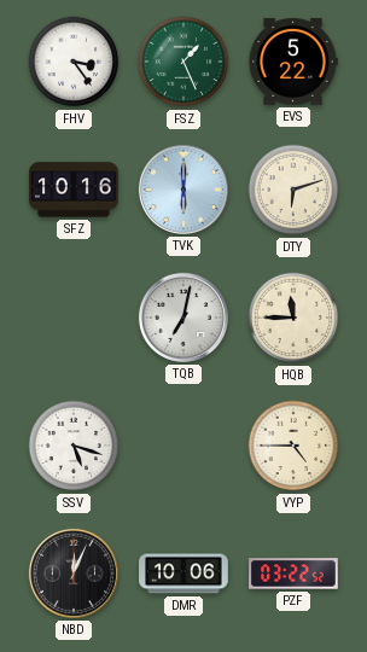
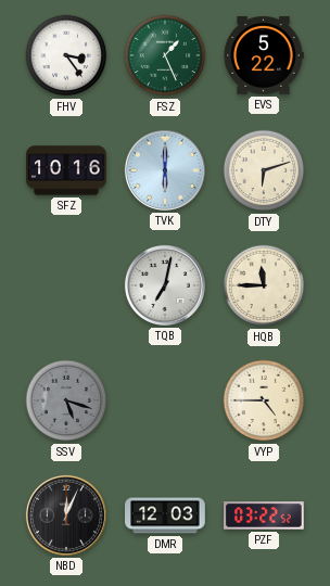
SSV dial: white -> grey
DMR: 10:06 -> 12:03
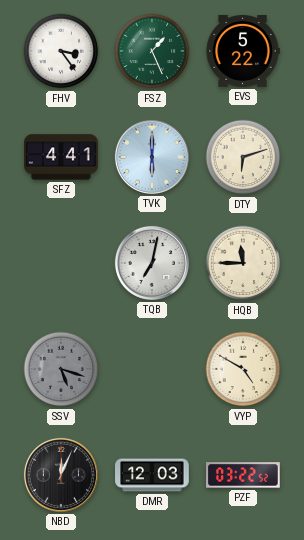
SFZ: 10:16 -> 4:41
VYP: 4:45 -> 4:50
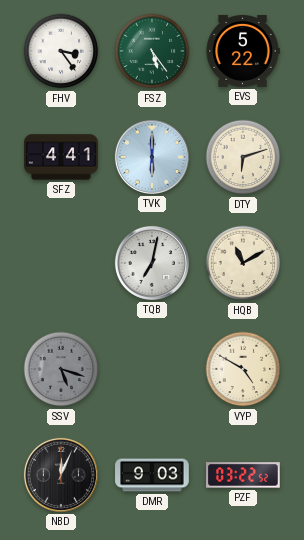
FSZ: 1:26 -> 5:24
HQB: 11:45 -> 11:10
DMR: 12:03 -> 9:03
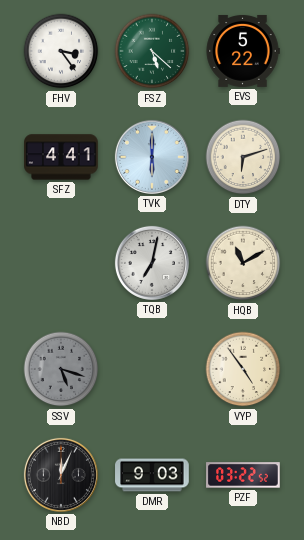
FSZ: 5:24 -> 5:22
VYP: 4:50 -> 4:54
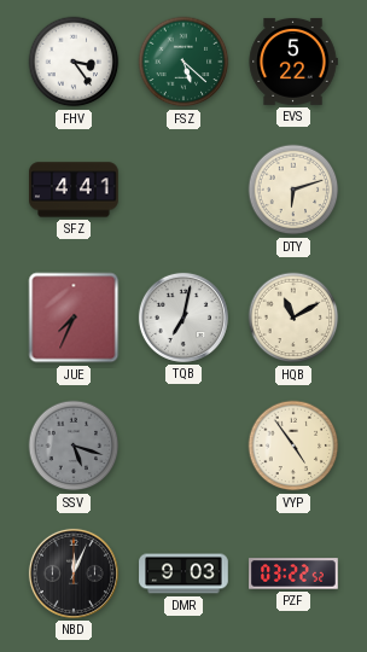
TVK: 6:00 -> none
JUE: none -> 7:34
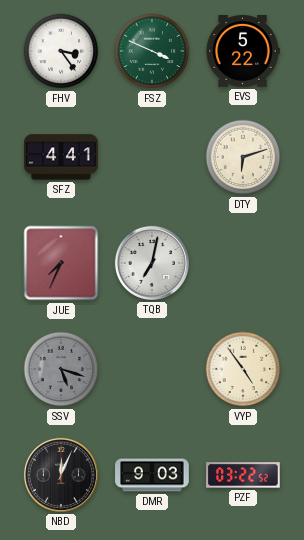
FSZ: 5:22 -> 3:49
HQB: 11:10 -> none
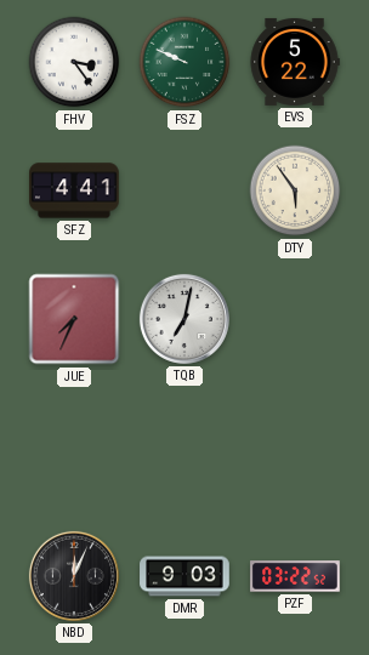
FSZ: 3:49 -> 9:49
DTY: 6:12 -> 5:54
SSV: 5:18 -> none
VYP: 4:54 -> none
